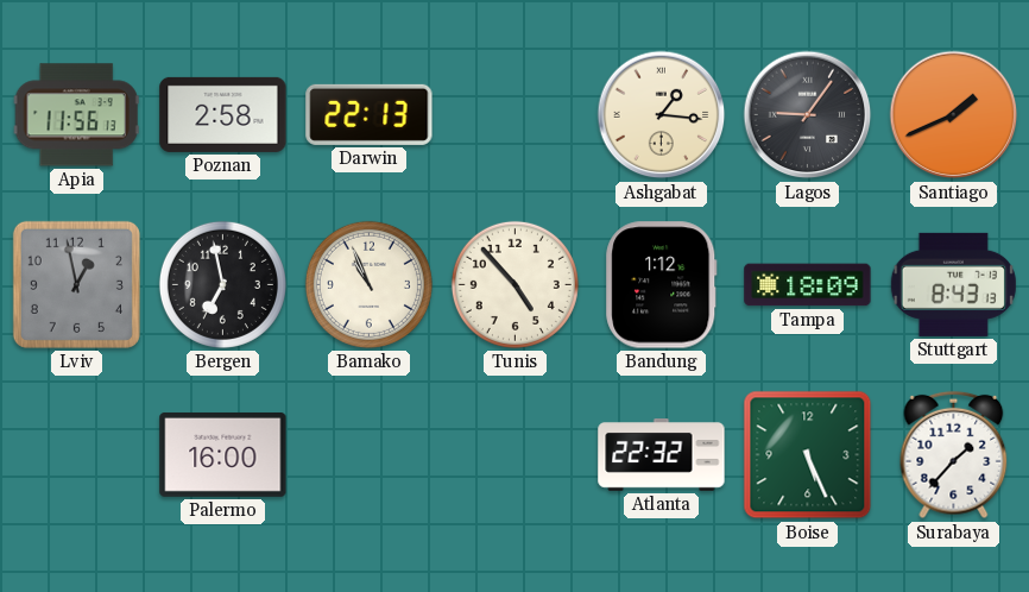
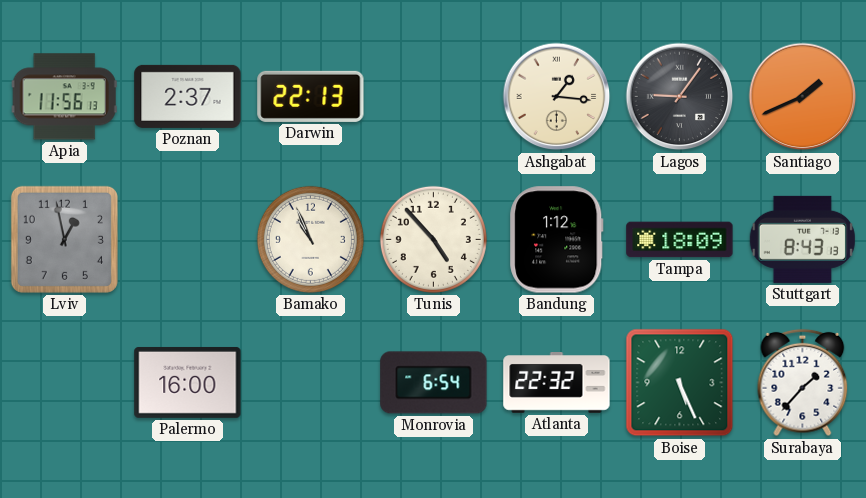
Poznan: 2:58 -> 2:37
Bergen: 6:58 -> none
Monrovia: none -> 6:54
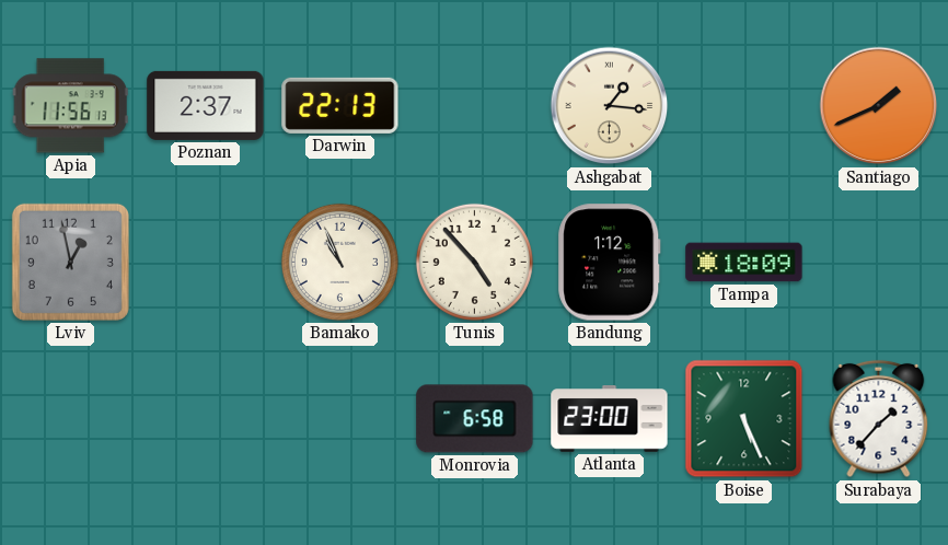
Lagos: 9:06 -> none
Stuttgart: 8:43 -> none
Palermo: 16:00 -> none
Monrovia: 6:54 -> 6:58
Atlanta: 22:32 -> 23:00
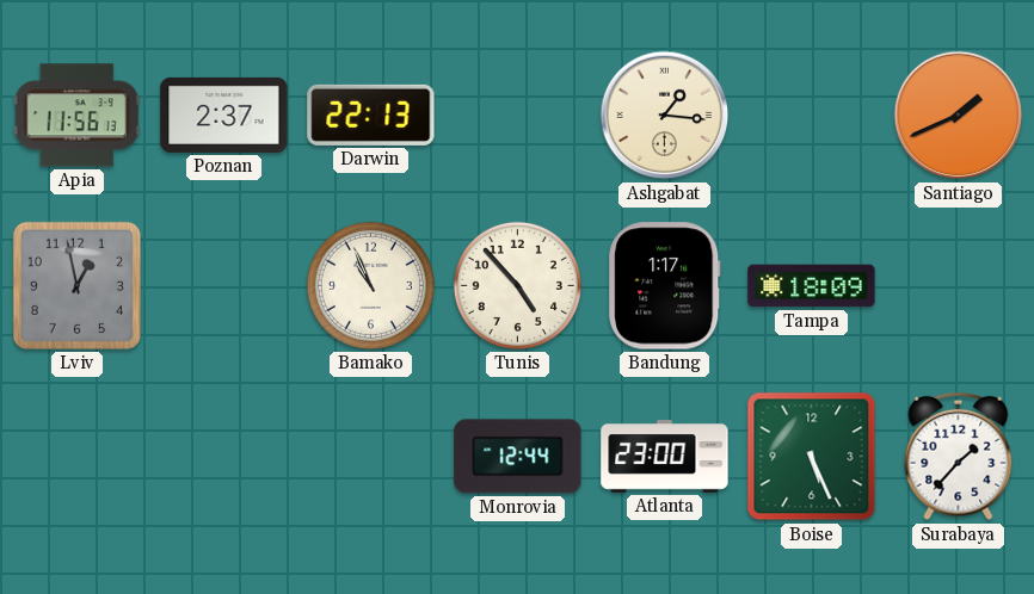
Bandung: 1:12 -> 1:17
Monrovia: 6:58 -> 12:44
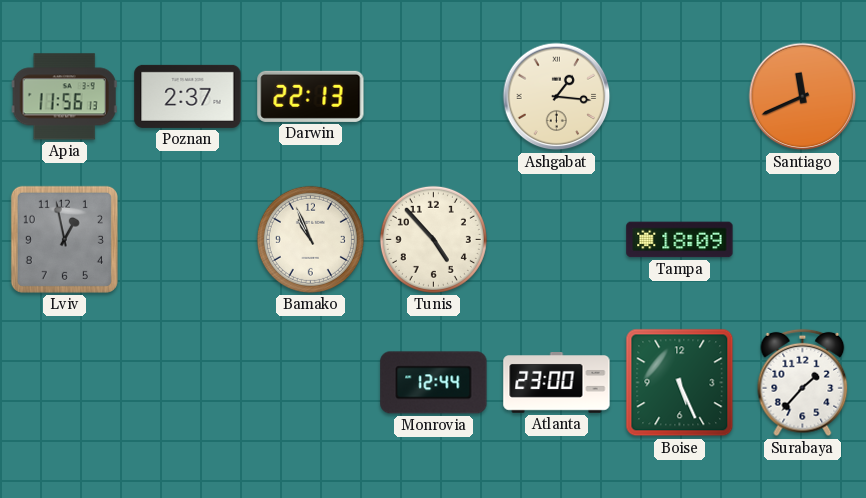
Santiago: 1:41 -> 11:41
Bandung: 1:17 -> none
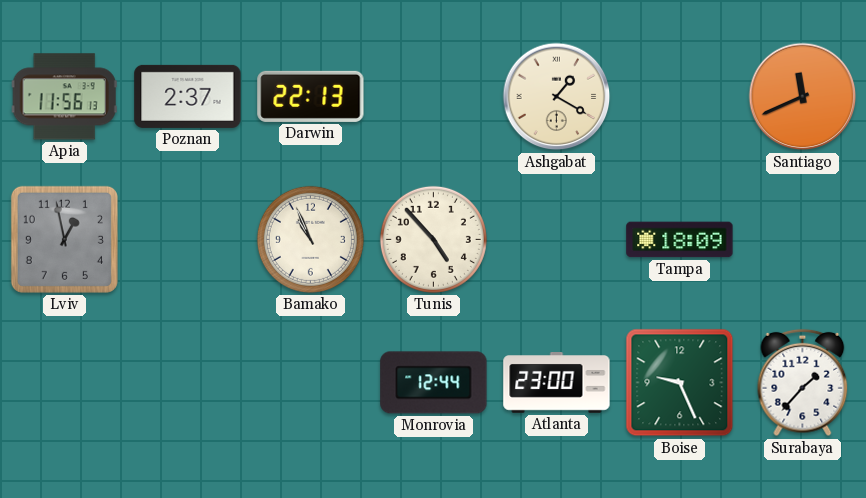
Ashgabat: 1:16 -> 1:20
Boise: 5:26 -> 9:26
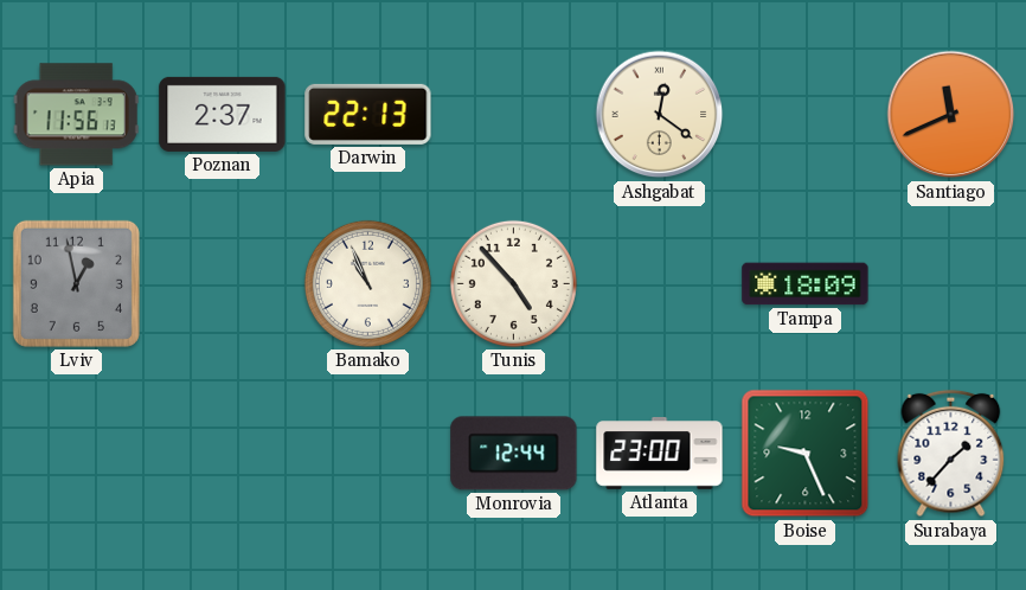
Ashgabat: 1:20 -> 12:21
